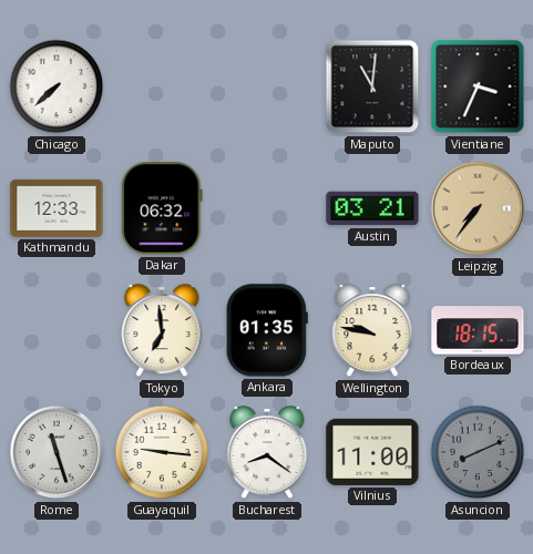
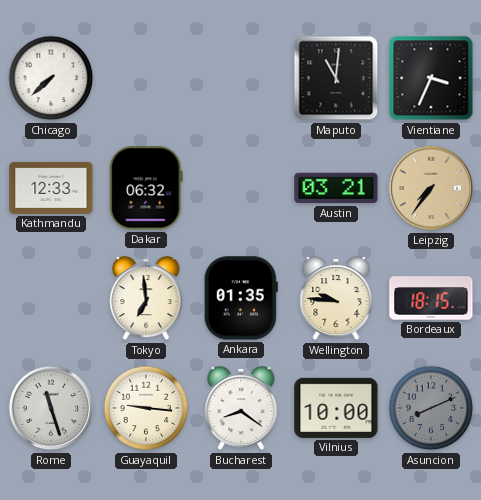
Wellington: 9:47 -> 9:46
Vilnius: 11:00 -> 10:00
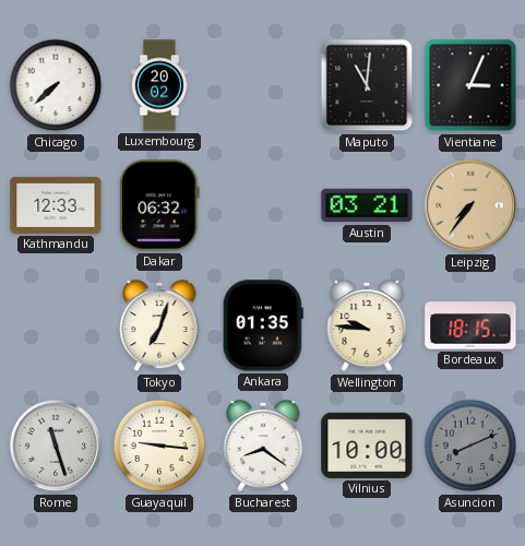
Luxembourg: none -> 20:02
Vientiane: 3:34 -> 3:04
Tokyo: 6:59 -> 7:03
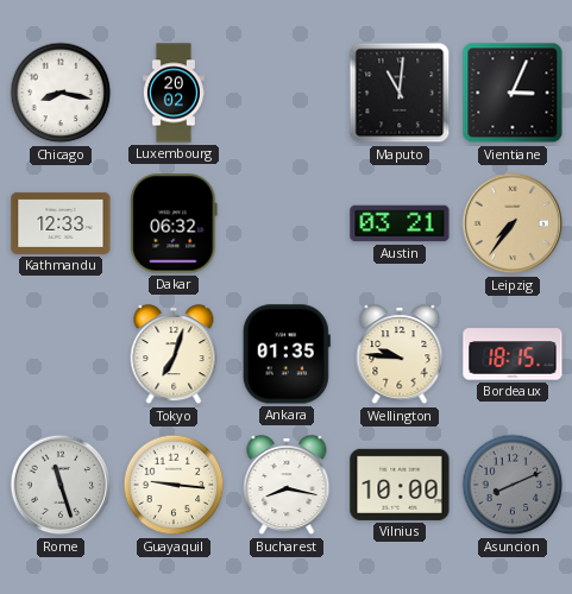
Chicago: 7:38 -> 8:17
Bucharest: 8:21 -> 8:17
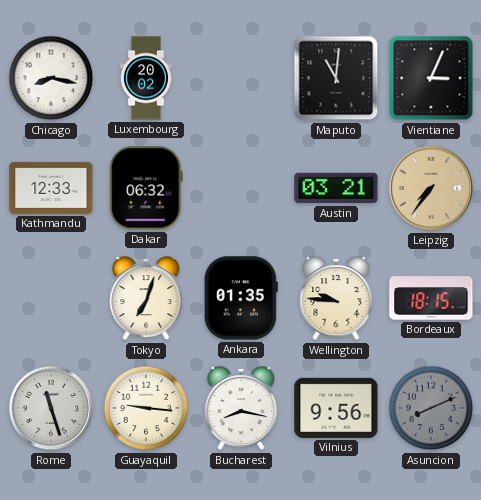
Vilnius: 10:00 -> 9:56
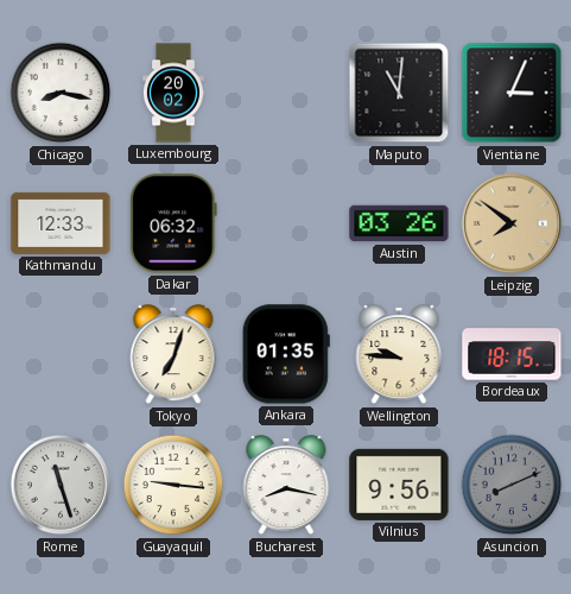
Austin: 03:21 -> 03:26
Leipzig: 7:36 -> 7:51
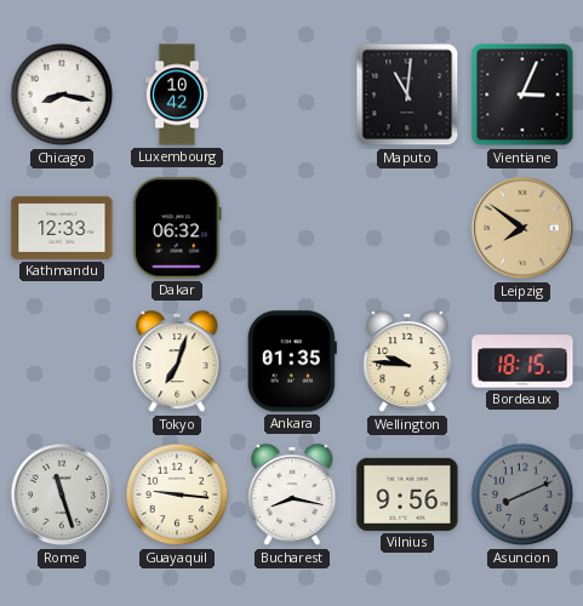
Luxembourg: 20:02 -> 10:42
Austin: 03:26 -> none
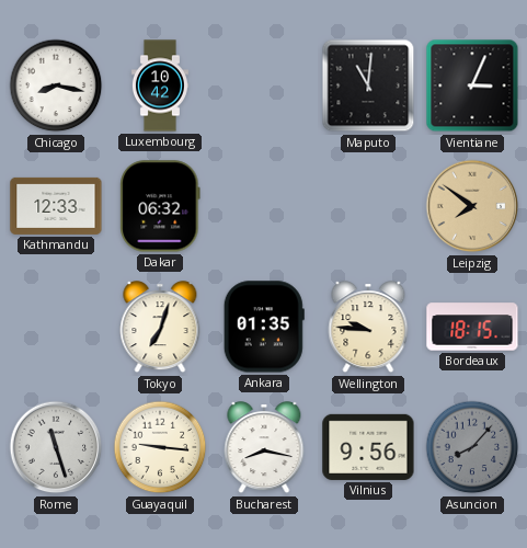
Asuncion: 8:11 -> 8:07
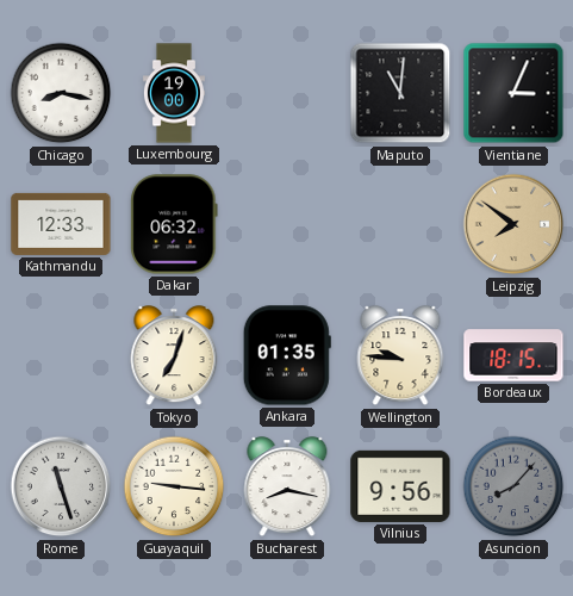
Luxembourg: 10:42 -> 19:00
